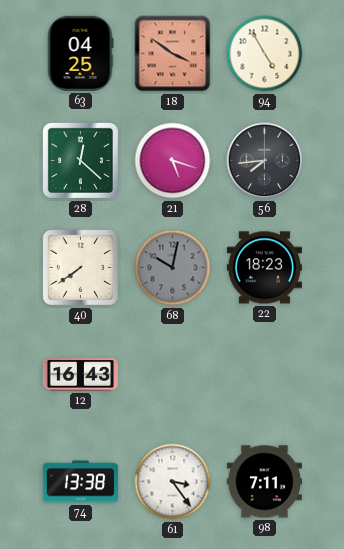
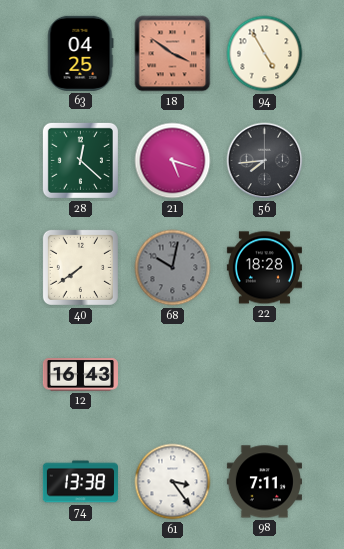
22: 18:23 -> 18:28
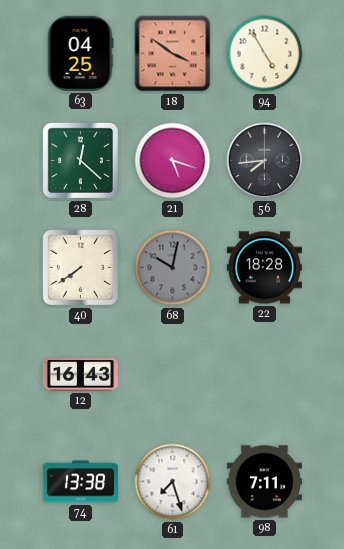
61: 3:24 -> 7:27
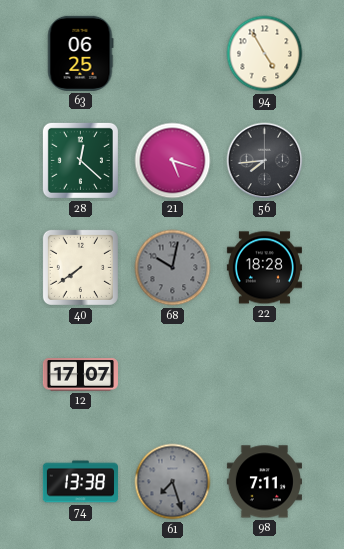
63: 04:25 -> 06:25
18: 3:51 -> none
12: 16:43 -> 17:07
61 dial: white -> grey
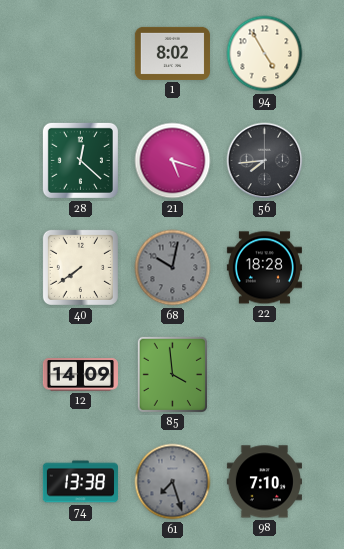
63: 06:25 -> none
1: none -> 8:02
12: 17:07 -> 14:09
85: none -> 3:59
98: 7:11 -> 7:10
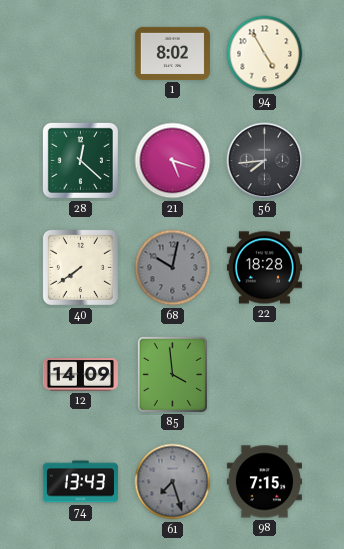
74: 13:38 -> 13:43
98: 7:10 -> 7:15
